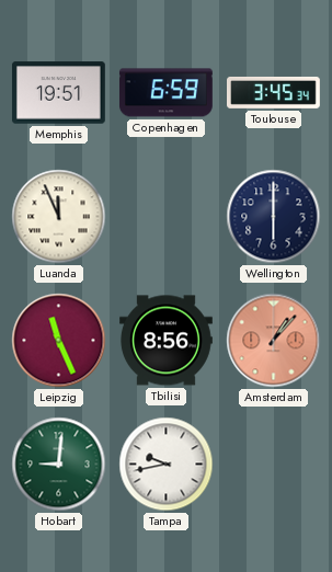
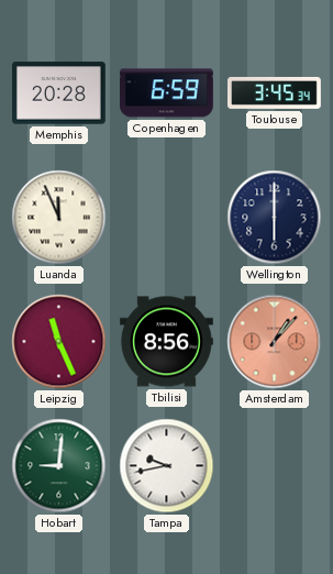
Memphis: 19:51 -> 20:28
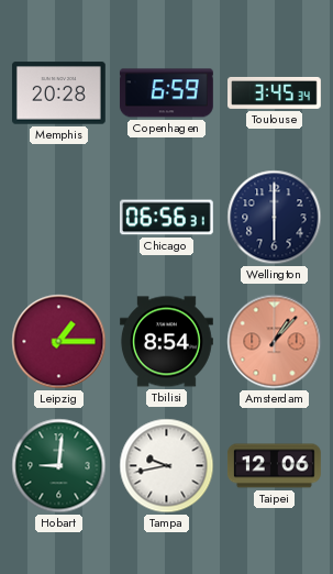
Luanda: 11:56 -> none
Chicago: none -> 06:56
Leipzig: 11:26 -> 1:15
Tbilisi: 8:56 -> 8:54
Taipei: none -> 12:06
